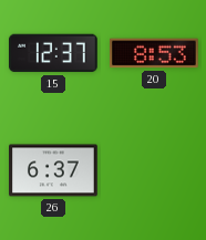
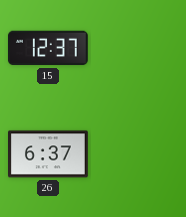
20: 8:53 -> none
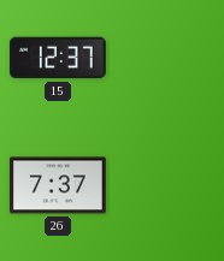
26: 6:37 -> 7:37
